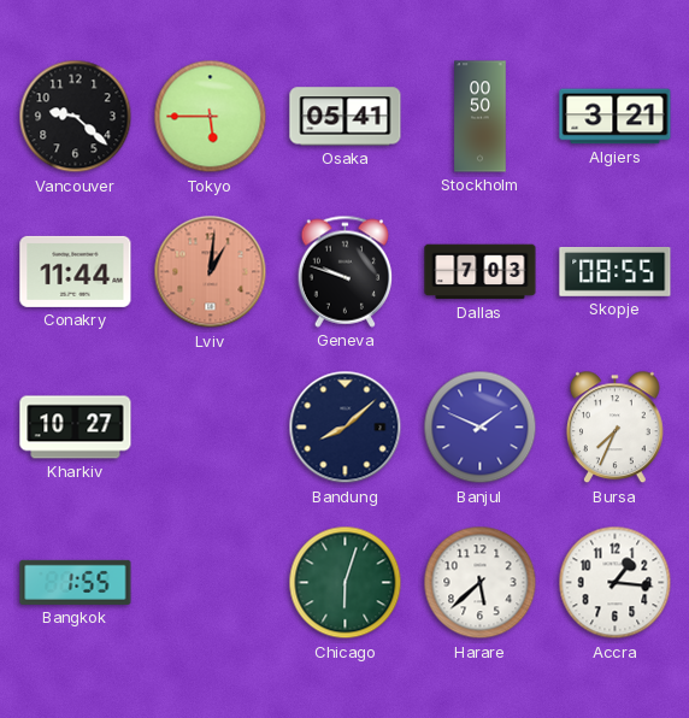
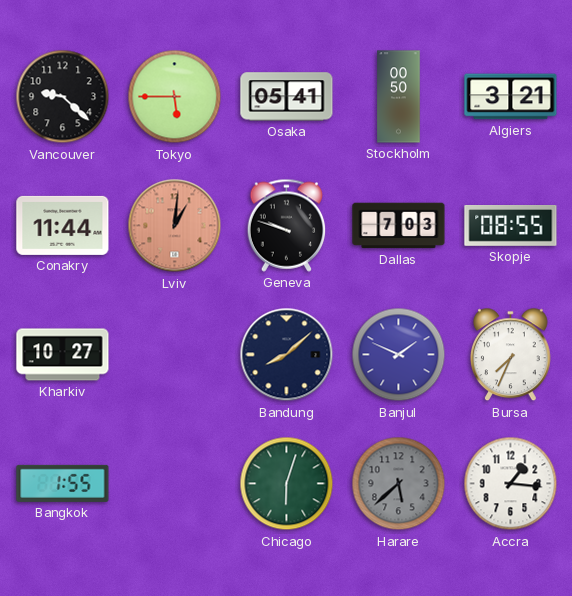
Harare dial: white -> grey
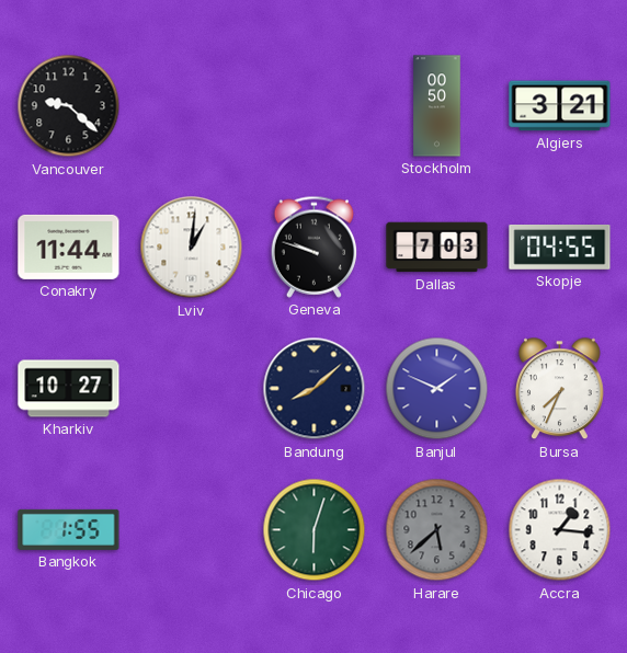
Tokyo: 5:45 -> none
Osaka: 05:41 -> none
Lviv dial: salmon -> white
Skopje: 08:55 -> 04:55
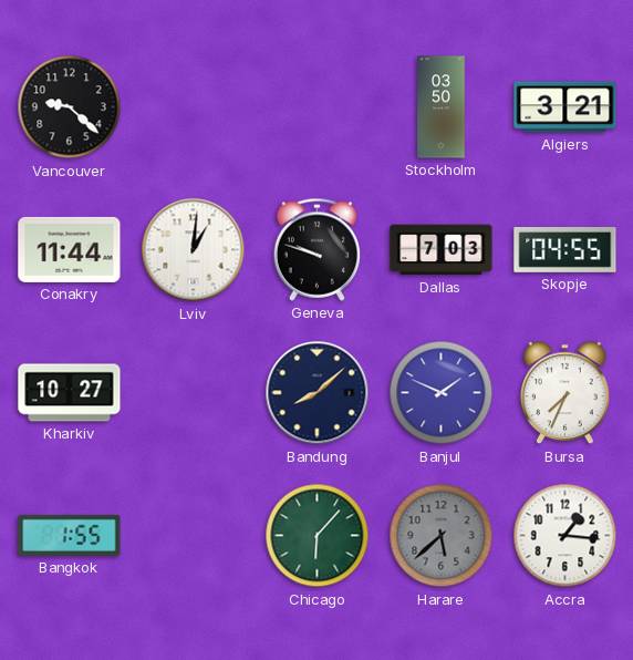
Stockholm: 00:50 -> 03:50
Chicago: 6:03 -> 6:07
